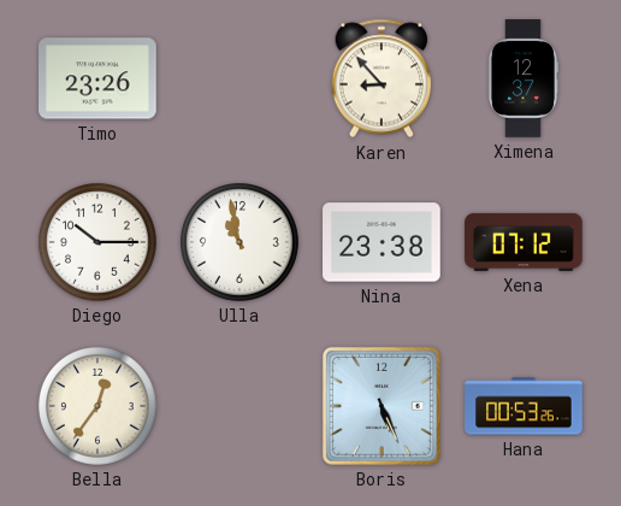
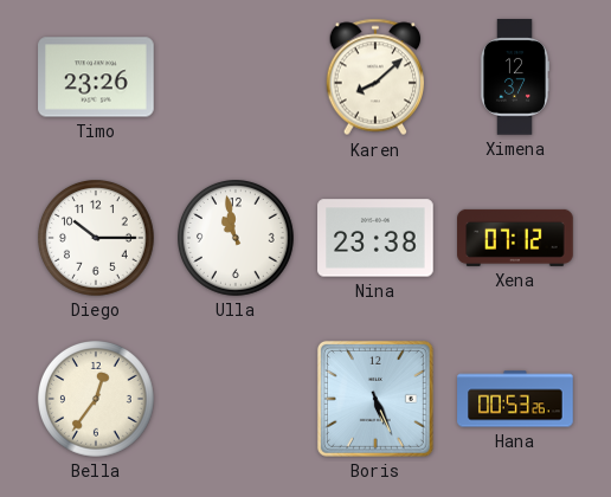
Karen: 8:53 -> 8:08
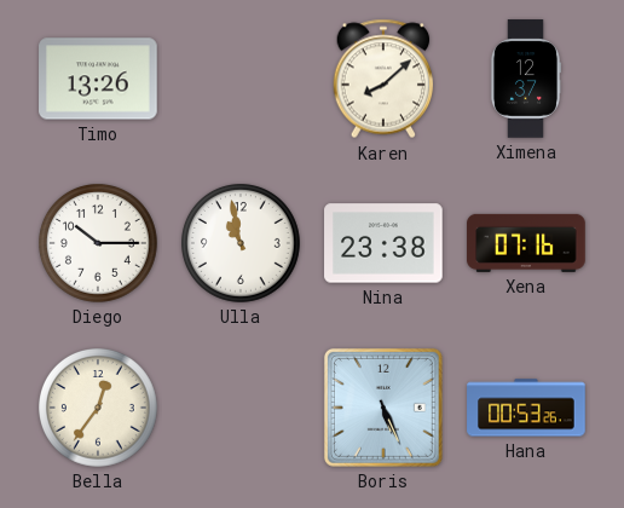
Timo: 23:26 -> 13:26
Xena: 07:12 -> 07:16
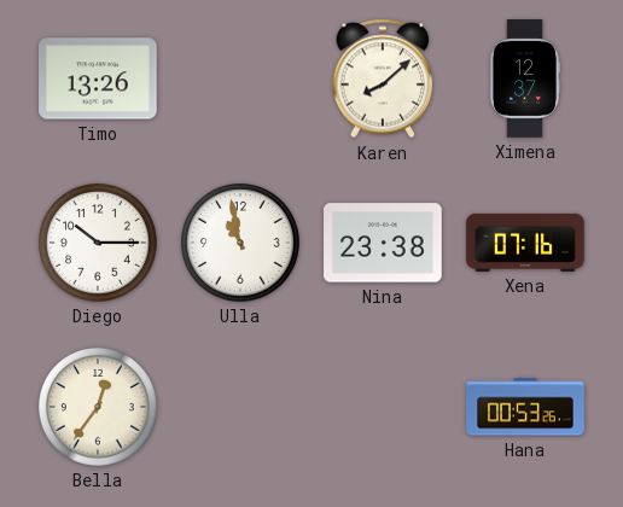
Boris: 5:26 -> none
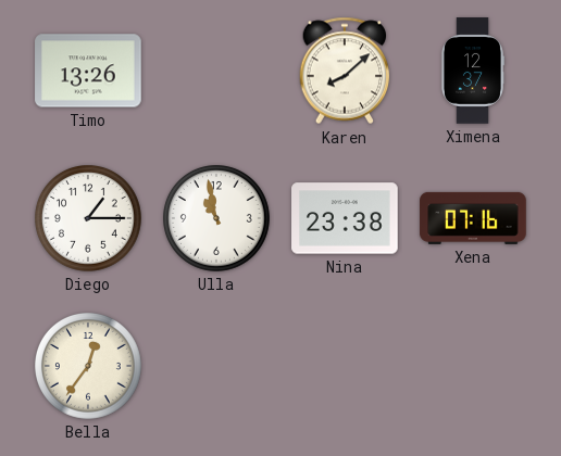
Diego: 10:15 -> 1:15
Hana: 00:53 -> none
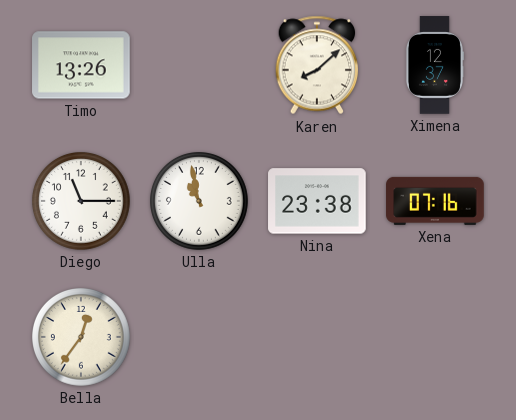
Diego: 1:15 -> 11:15
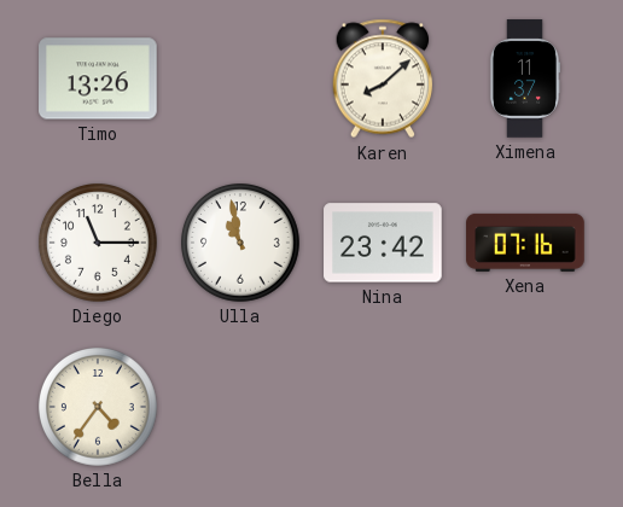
Ximena: 12:37 -> 11:37
Nina: 23:38 -> 23:42
Bella: 12:36 -> 4:36
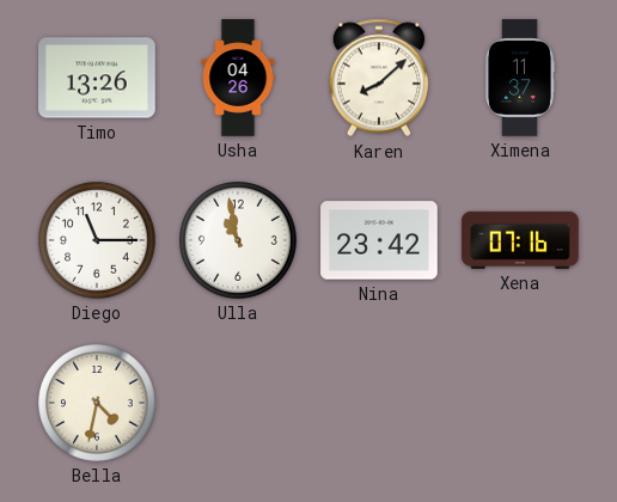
Usha: none -> 04:26
Bella: 4:36 -> 4:32
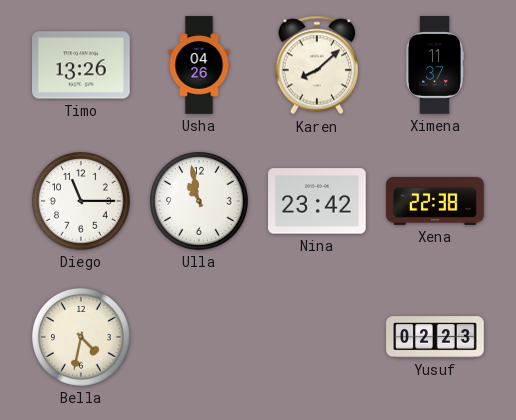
Xena: 07:16 -> 22:38
Yusuf: none -> 02:23
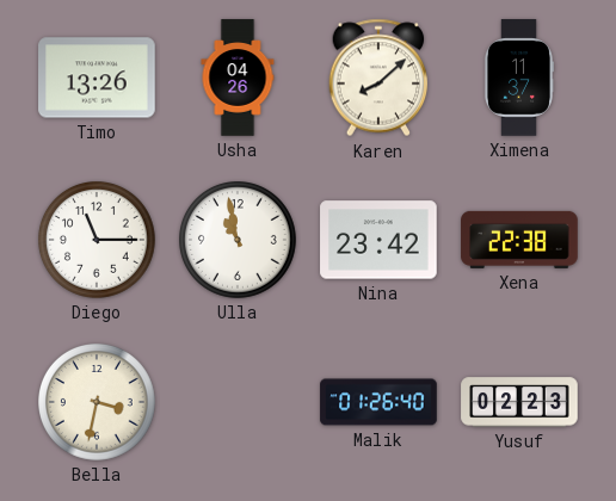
Bella: 4:32 -> 3:32
Malik: none -> 01:26
